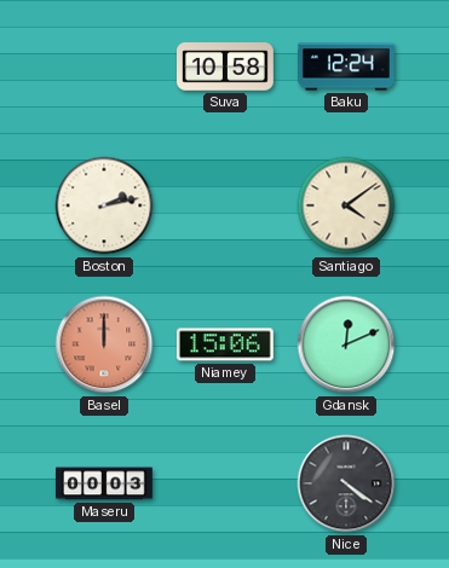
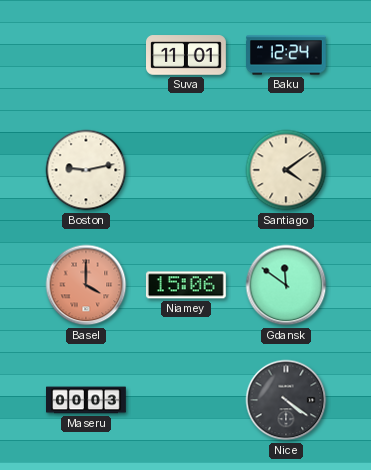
Suva: 10:58 -> 11:01
Boston: 2:13 -> 9:13
Basel: 12:00 -> 4:00
Gdansk: 12:11 -> 11:51
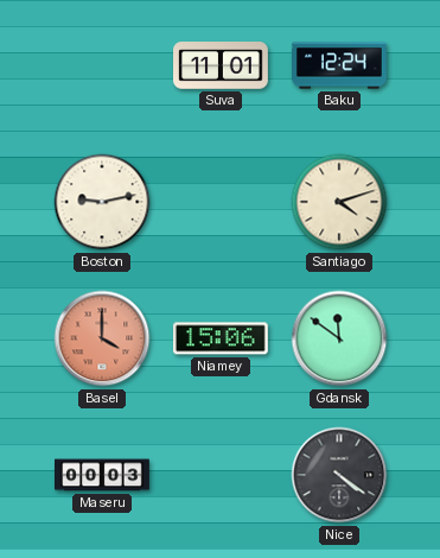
Santiago: 4:09 -> 4:12
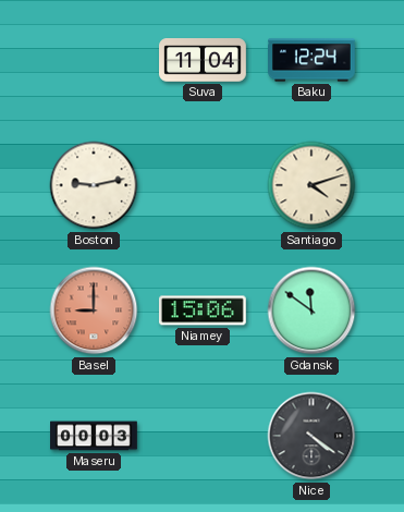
Suva: 11:01 -> 11:04
Basel: 4:00 -> 9:00
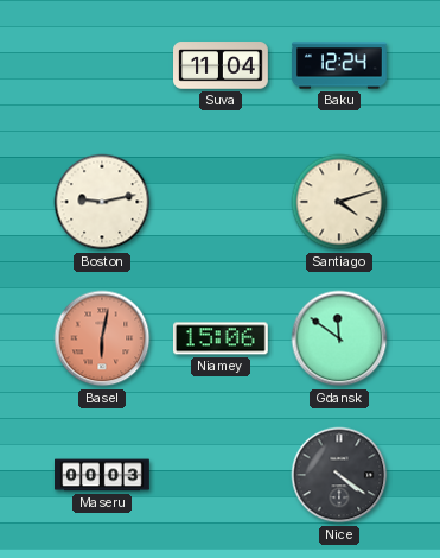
Basel: 9:00 -> 6:02
